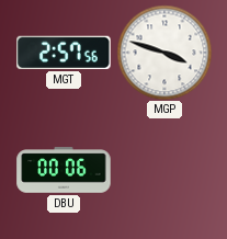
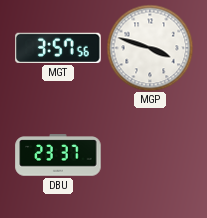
MGT: 2:57 -> 3:57
DBU: 00:06 -> 23:37
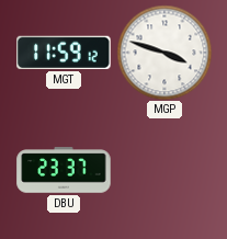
MGT: 3:57 -> 11:59
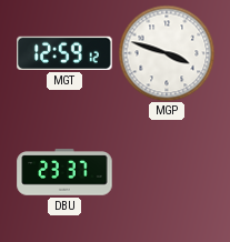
MGT: 11:59 -> 12:59
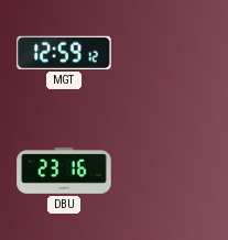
MGP: 3:48 -> none
DBU: 23:37 -> 23:16
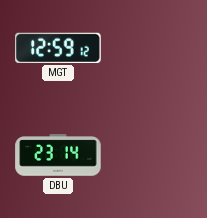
DBU: 23:16 -> 23:14
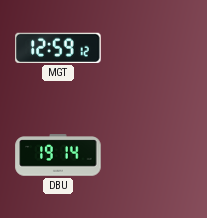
DBU: 23:14 -> 19:14
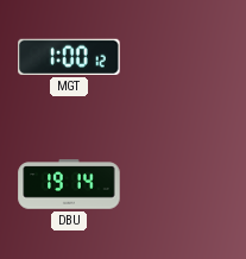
MGT: 12:59 -> 1:00
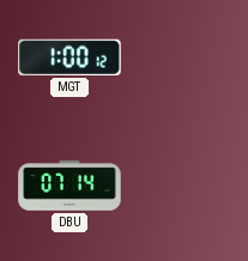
DBU: 19:14 -> 07:14
